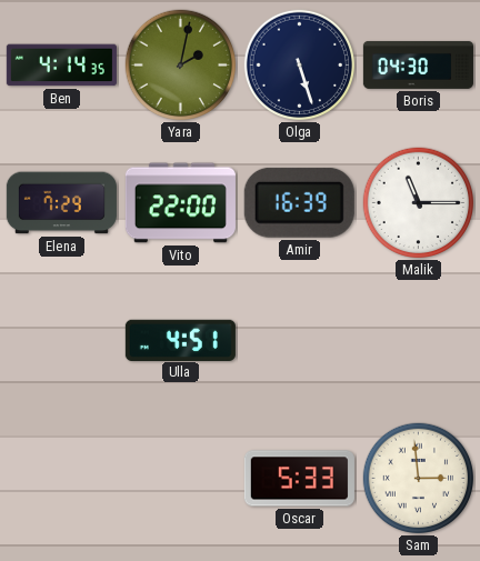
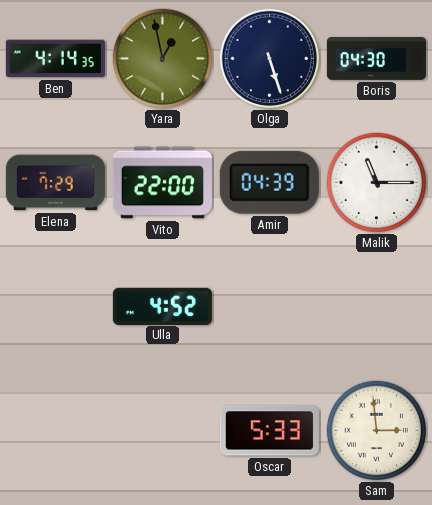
Yara: 2:02 -> 12:58
Amir: 16:39 -> 04:39
Ulla: 4:51 -> 4:52
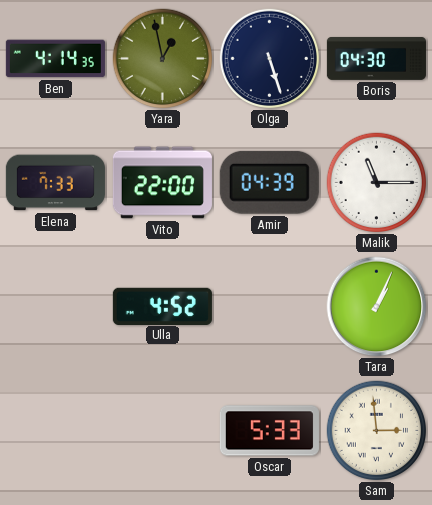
Elena: 7:29 -> 7:33
Tara: none -> 1:04
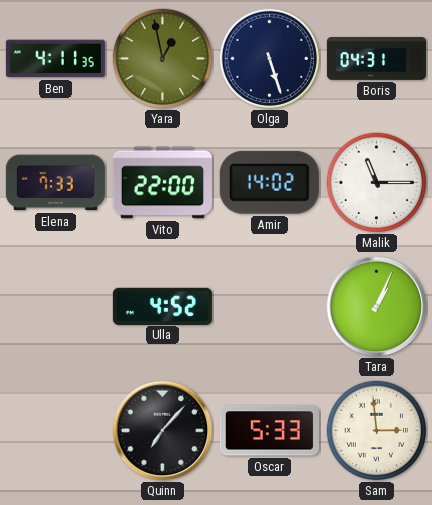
Ben: 4:14 -> 4:11
Boris: 04:30 -> 04:31
Amir: 04:39 -> 14:02
Quinn: none -> 7:07
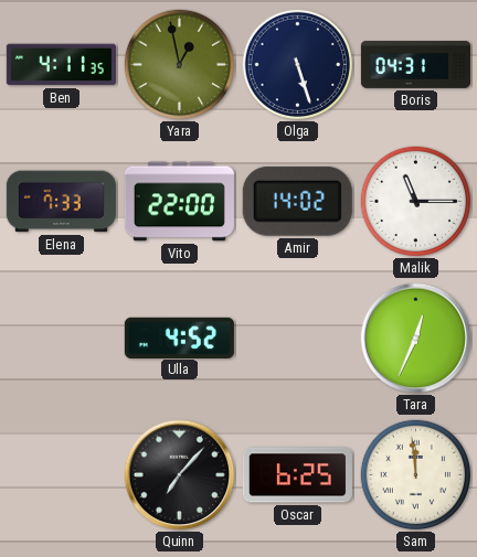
Tara: 1:04 -> 12:34
Oscar: 5:33 -> 6:25
Sam: 2:59 -> 11:59
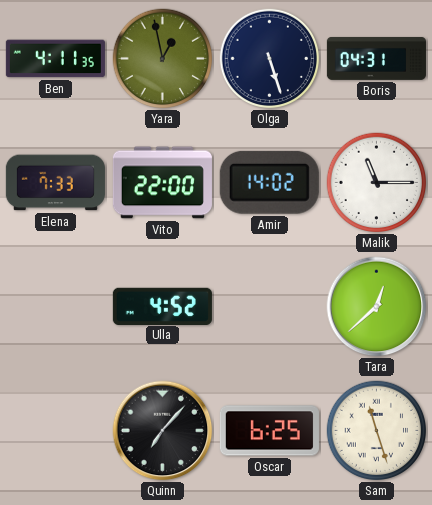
Tara: 12:34 -> 12:38
Sam: 11:59 -> 11:27
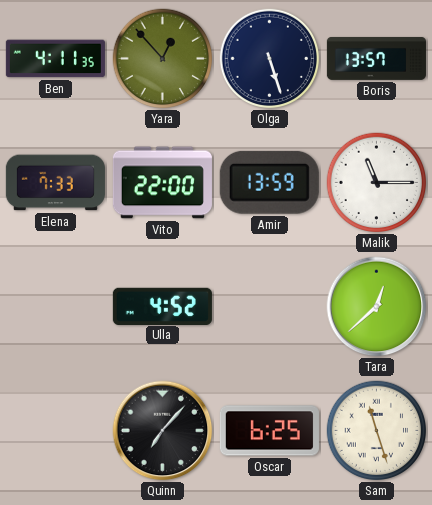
Yara: 12:58 -> 12:53
Boris: 04:31 -> 13:57
Amir: 14:02 -> 13:59
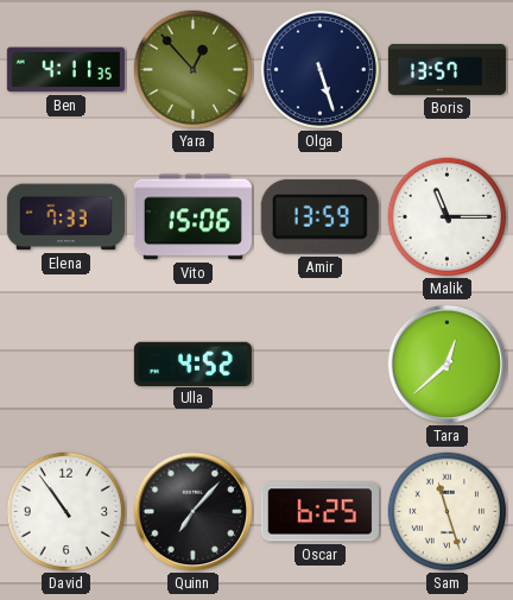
Vito: 22:00 -> 15:06
David: none -> 10:54
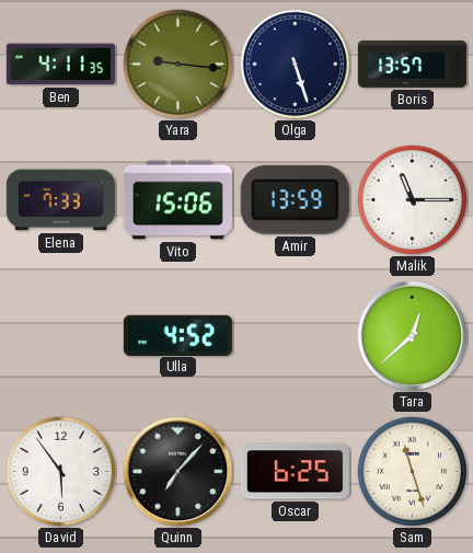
Yara: 12:53 -> 9:16
David: 10:54 -> 5:54
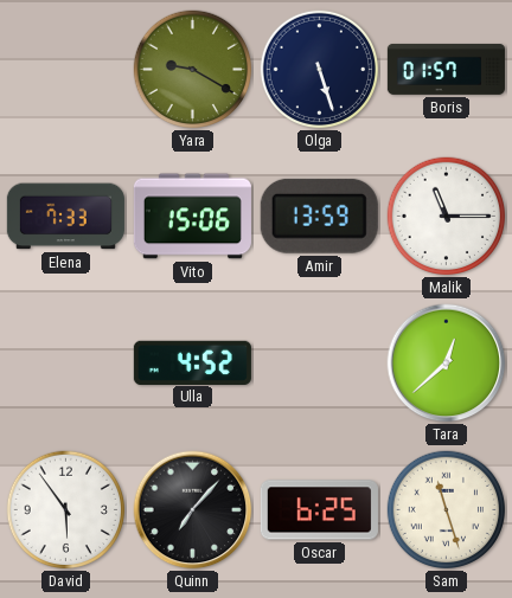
Ben: 4:11 -> none
Yara: 9:16 -> 9:20
Boris: 13:57 -> 01:57
